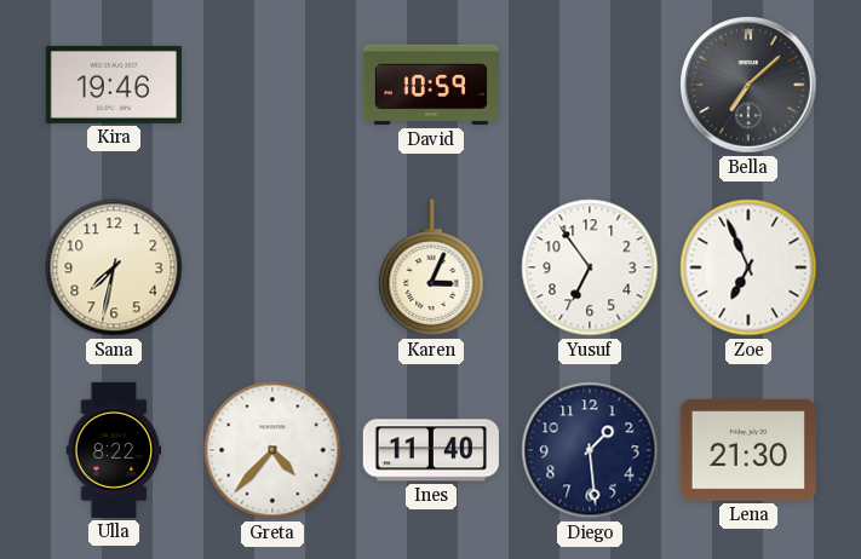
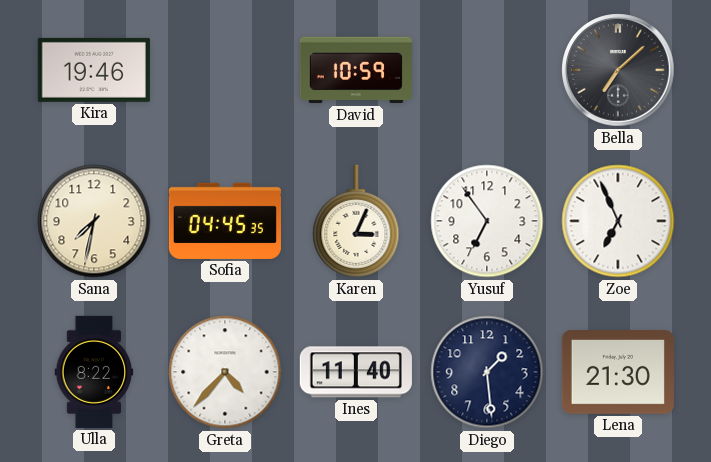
Sofia: none -> 04:45
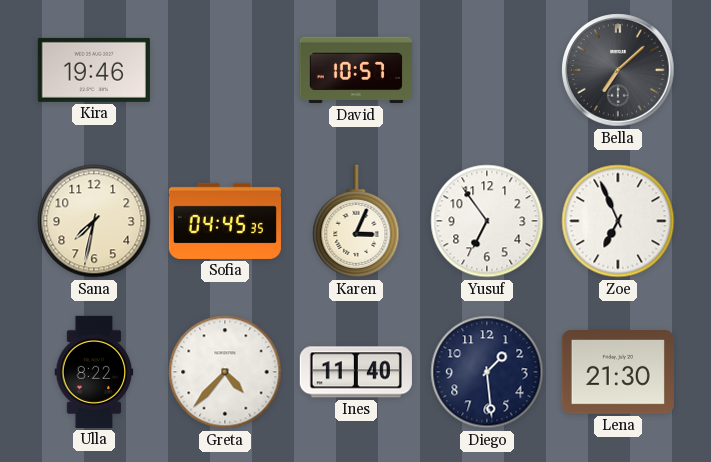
David: 10:59 -> 10:57
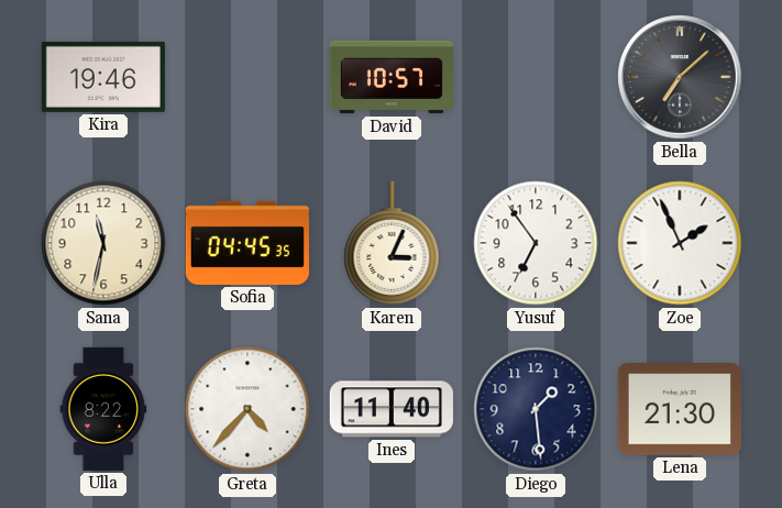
Sana: 7:32 -> 11:32
Zoe: 6:56 -> 1:56
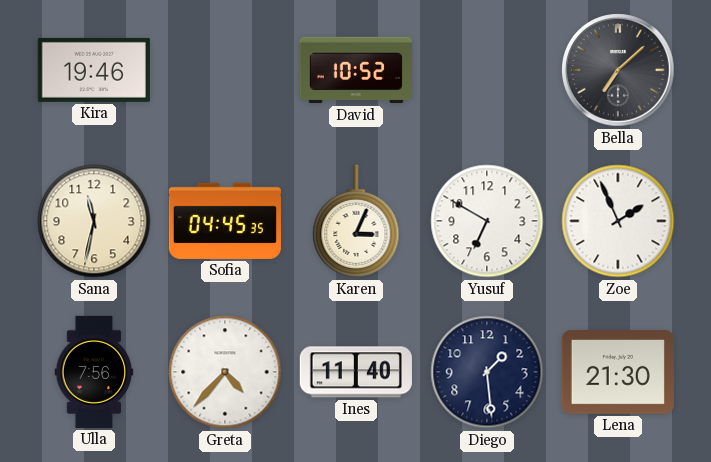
David: 10:57 -> 10:52
Yusuf: 6:54 -> 6:50
Ulla: 8:22 -> 7:56
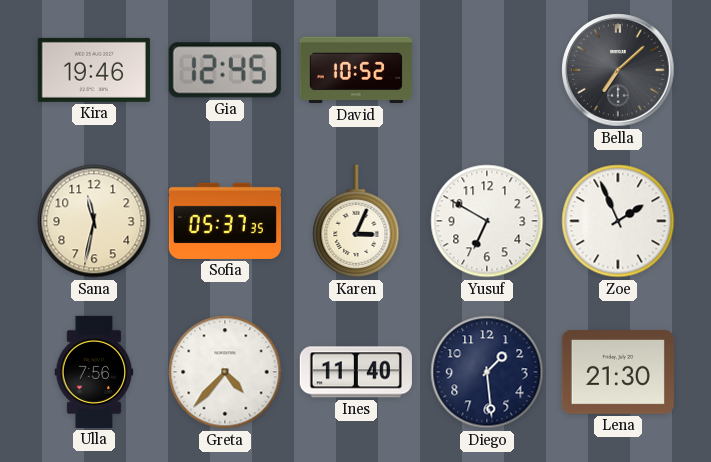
Gia: none -> 12:45
Sofia: 04:45 -> 05:37
